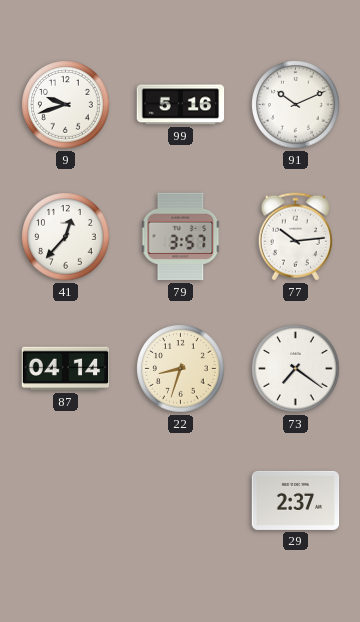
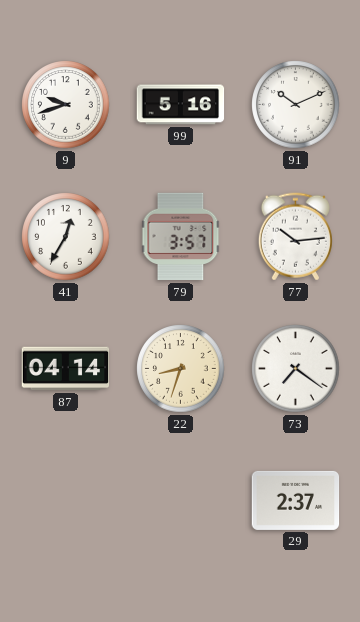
41: 12:37 -> 12:35
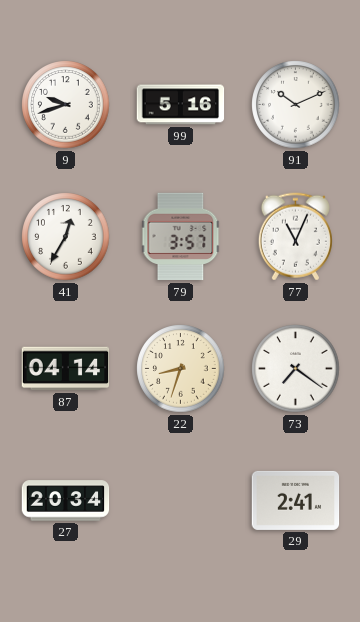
77: 10:14 -> 11:04
27: none -> 20:34
29: 2:37 -> 2:41
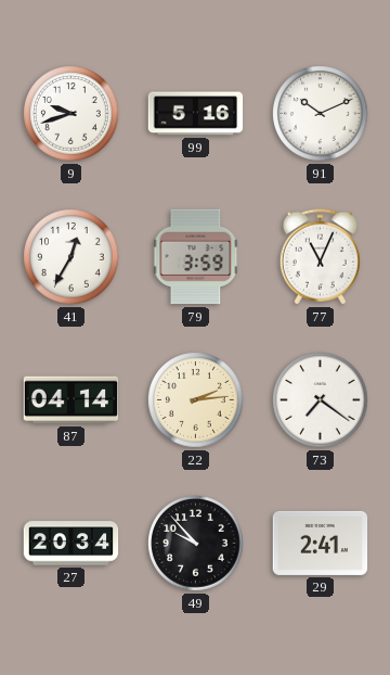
79: 3:57 -> 3:59
22: 8:33 -> 2:14
49: none -> 9:53
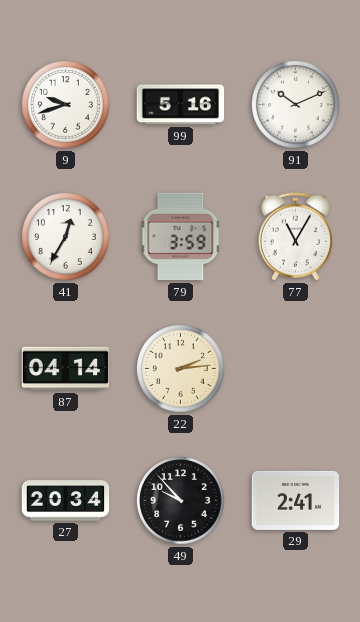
77: 11:04 -> 11:05
73: 7:21 -> none
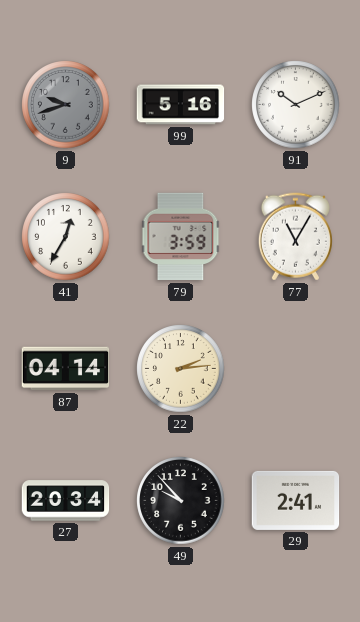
9 dial: white -> grey
